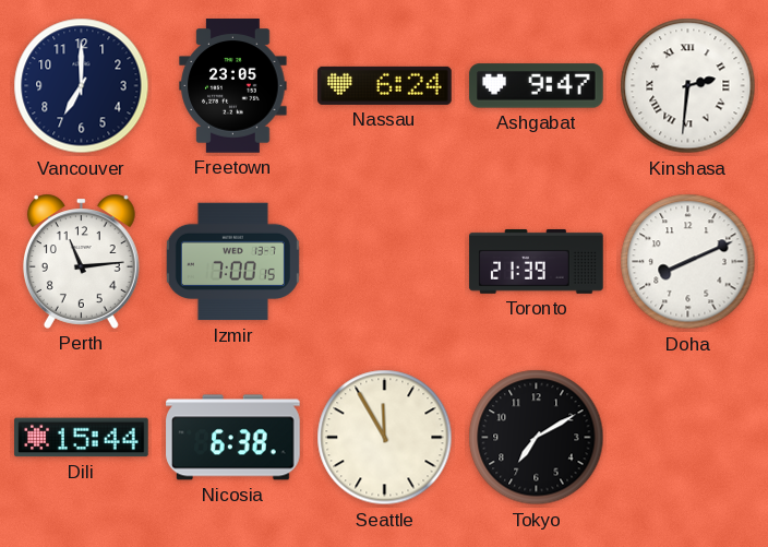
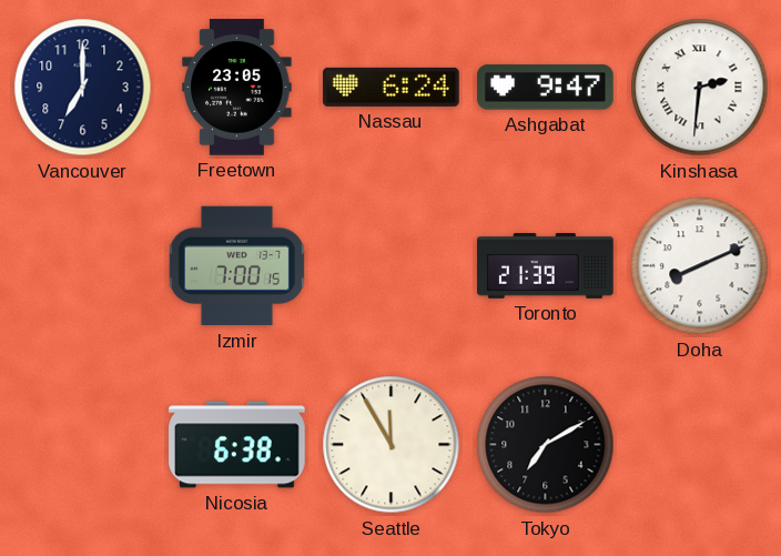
Perth: 11:14 -> none
Dili: 15:44 -> none
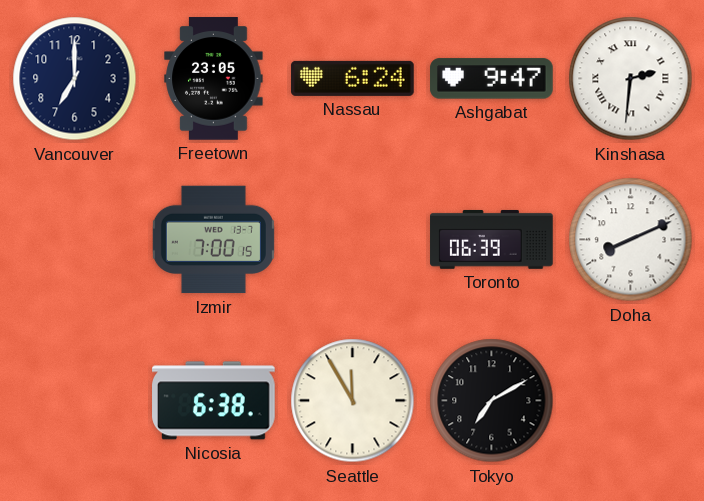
Toronto: 21:39 -> 06:39
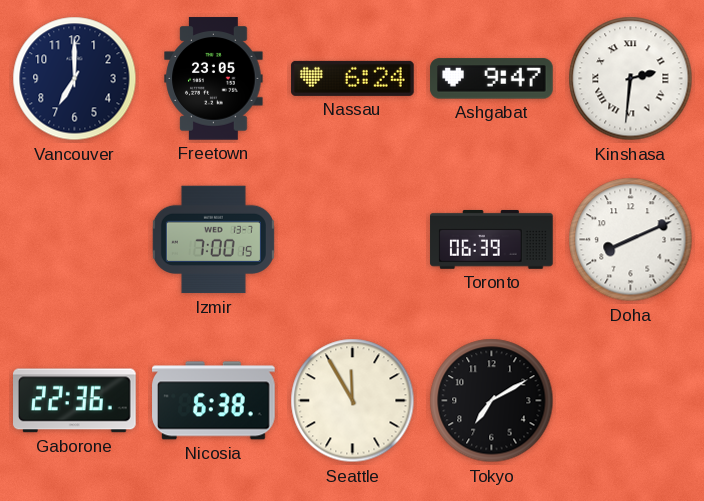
Gaborone: none -> 22:36
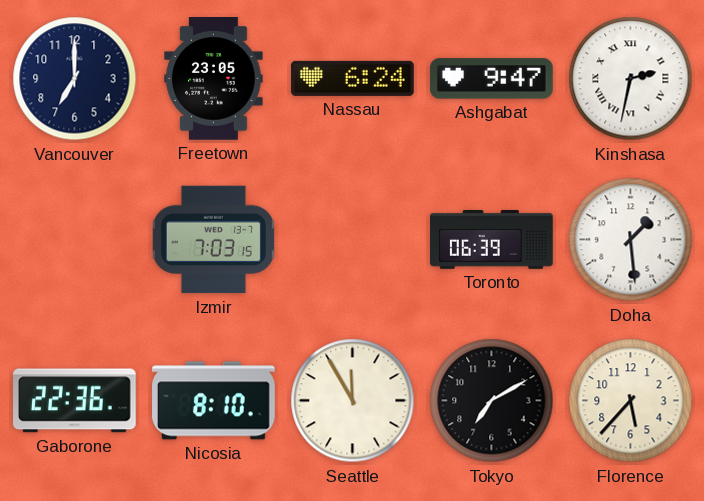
Kinshasa: 2:31 -> 2:32
Izmir: 7:00 -> 7:03
Doha: 8:11 -> 1:29
Nicosia: 6:38 -> 8:10
Florence: none -> 5:37
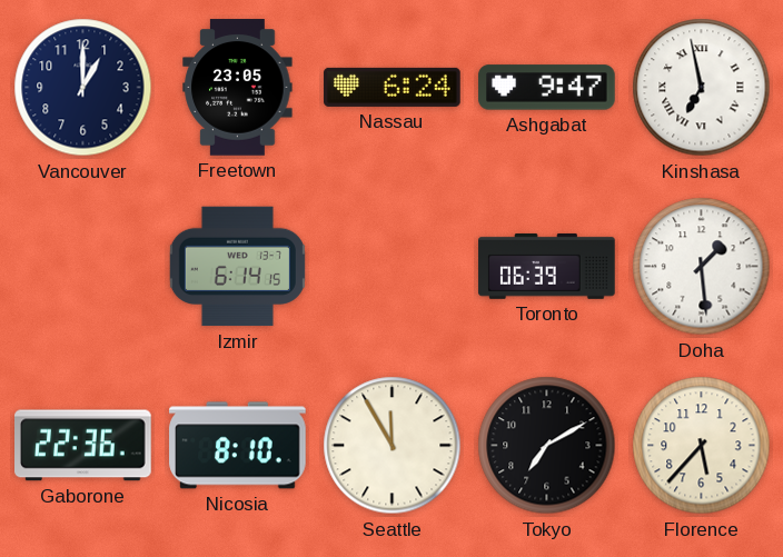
Vancouver: 7:00 -> 1:00
Kinshasa: 2:32 -> 6:58
Izmir: 7:03 -> 6:14
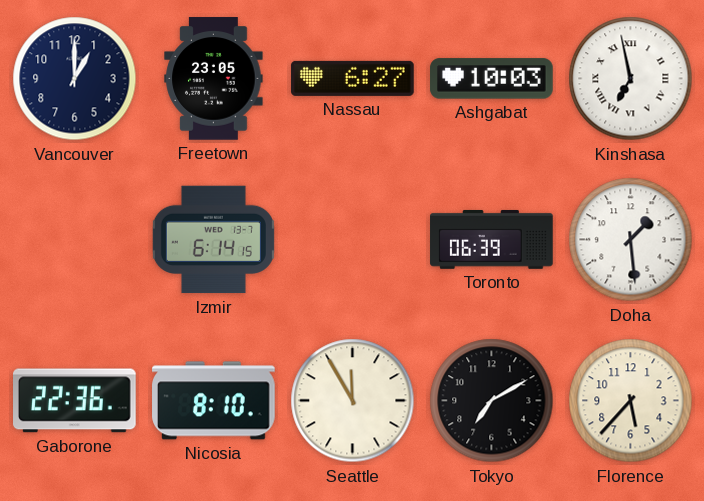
Nassau: 6:24 -> 6:27
Ashgabat: 9:47 -> 10:03
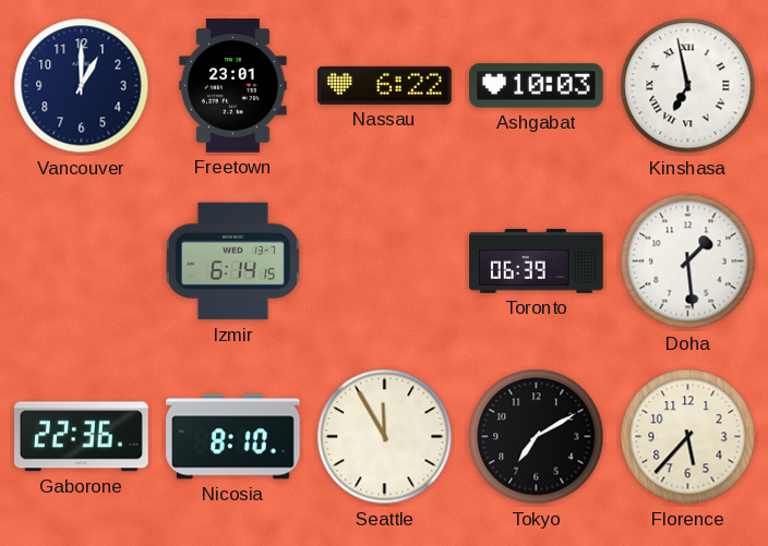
Freetown: 23:05 -> 23:01
Nassau: 6:27 -> 6:22
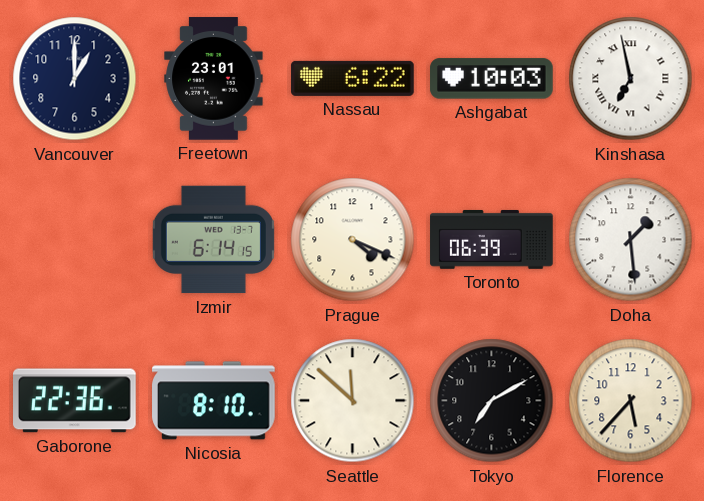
Prague: none -> 4:19
Seattle: 11:55 -> 11:52
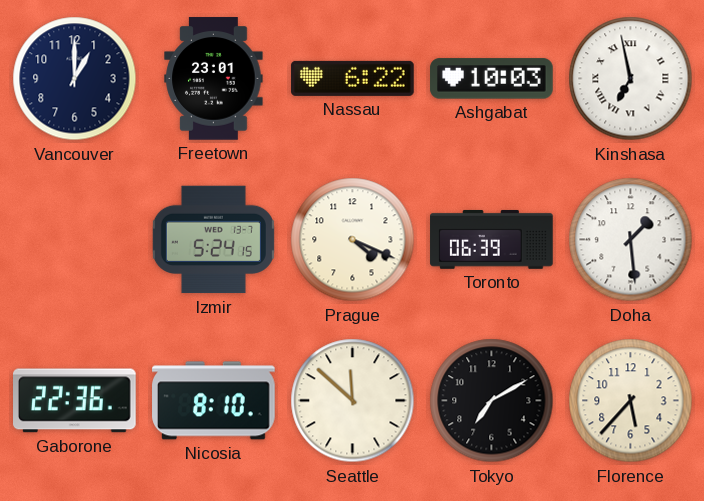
Izmir: 6:14 -> 5:24
